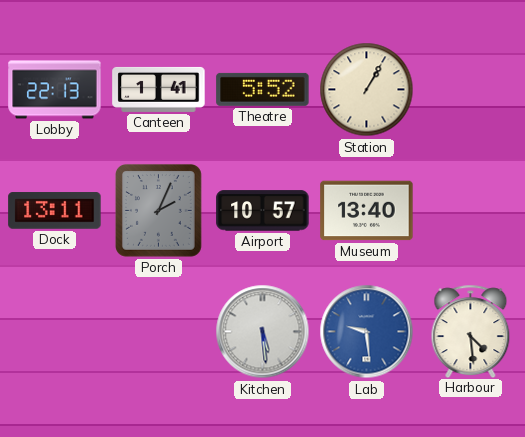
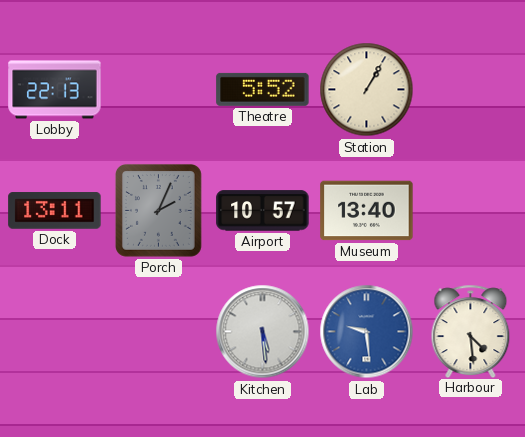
Canteen: 1:41 -> none
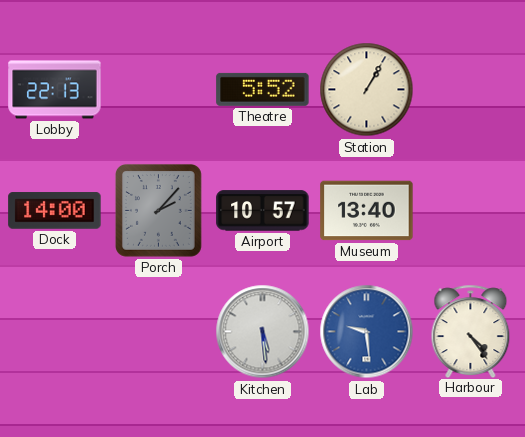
Dock: 13:11 -> 14:00
Porch: 2:04 -> 2:07
Harbour: 4:29 -> 4:24
